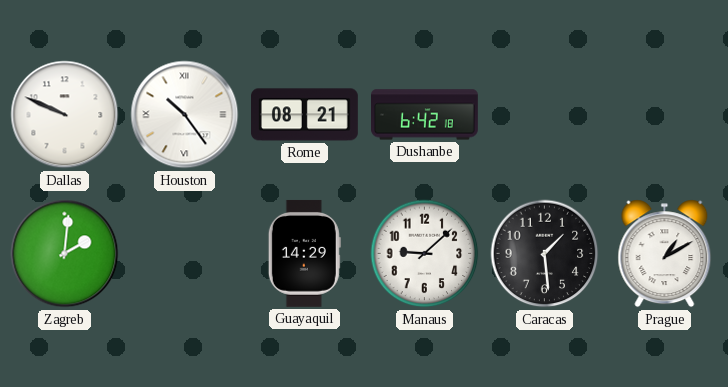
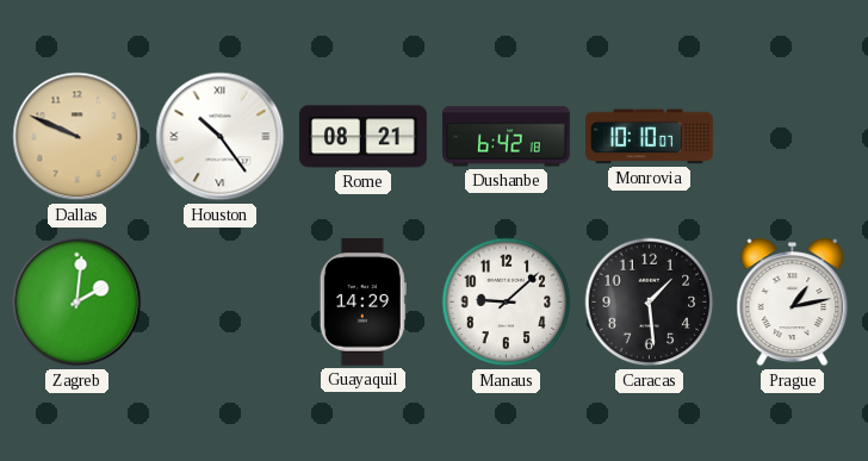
Dallas dial: white -> champagne
Monrovia: none -> 10:10
Prague: 1:10 -> 1:13
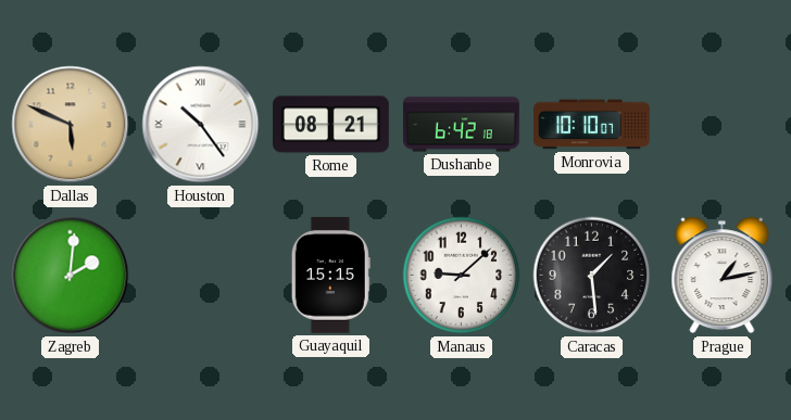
Dallas: 9:49 -> 5:49
Guayaquil: 14:29 -> 15:15
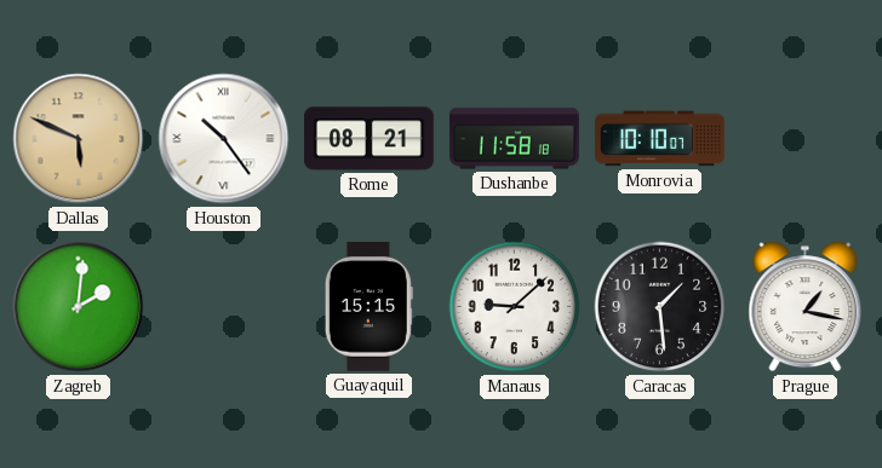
Dushanbe: 6:42 -> 11:58
Prague: 1:13 -> 1:17
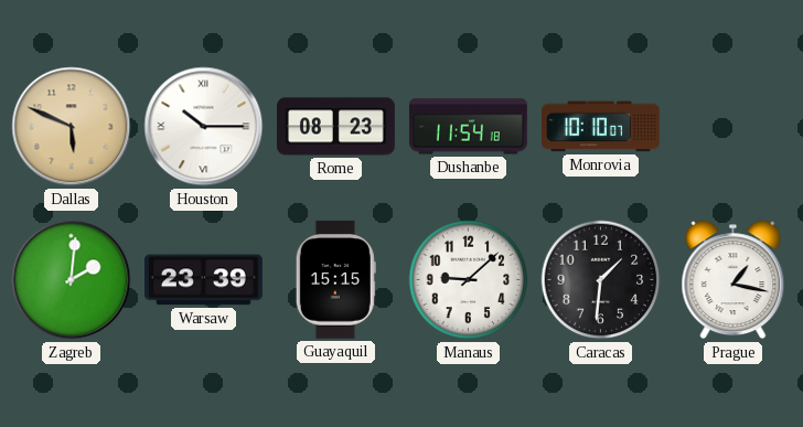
Houston: 10:24 -> 10:15
Rome: 08:21 -> 08:23
Dushanbe: 11:58 -> 11:54
Warsaw: none -> 23:39
Caracas: 1:29 -> 1:31
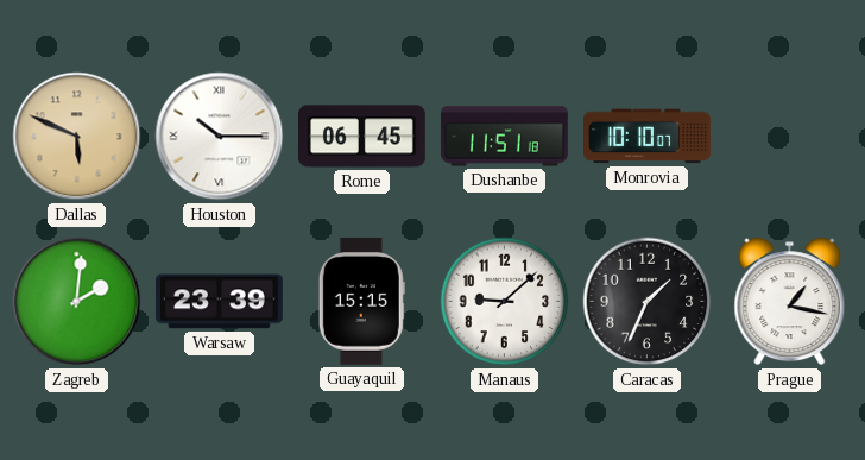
Rome: 08:23 -> 06:45
Dushanbe: 11:54 -> 11:51
Caracas: 1:31 -> 1:34
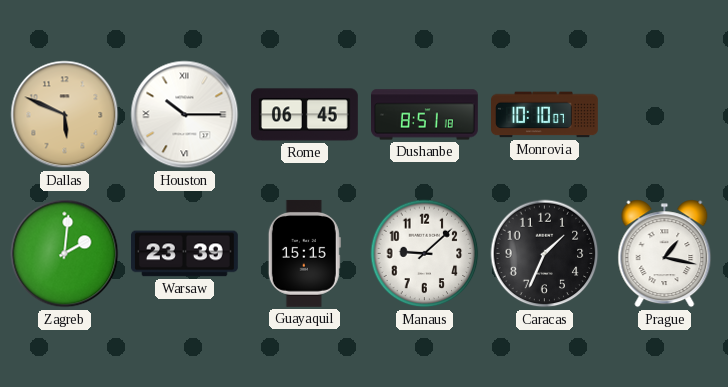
Dushanbe: 11:51 -> 8:51
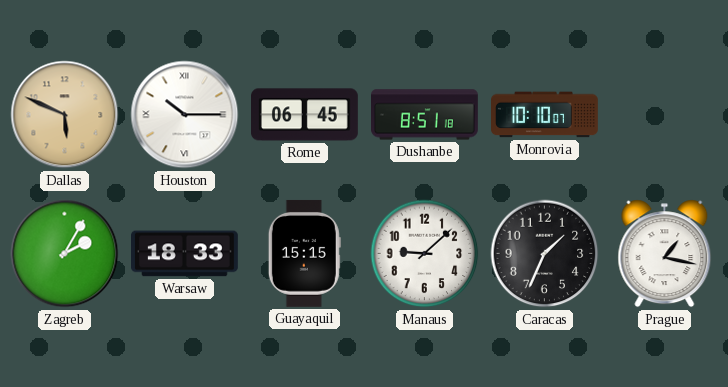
Zagreb: 2:01 -> 2:05
Warsaw: 23:39 -> 18:33
